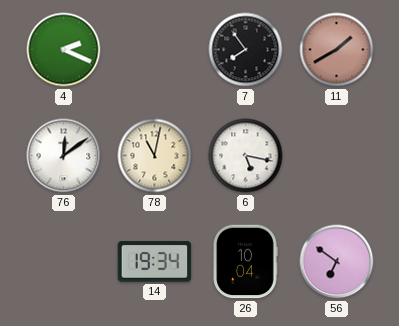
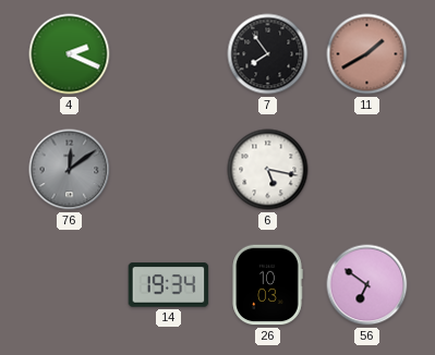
76 dial: white -> grey
78: 11:02 -> none
26: 10:04 -> 10:03
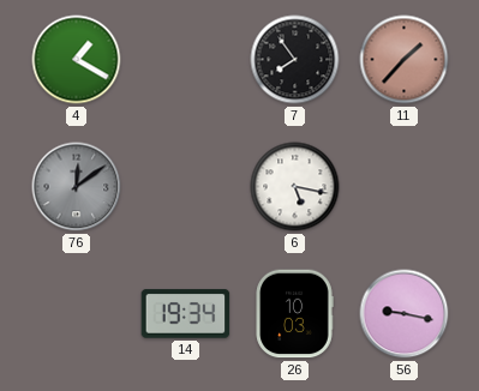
4: 2:19 -> 1:20
11: 1:40 -> 1:37
56: 6:51 -> 9:17
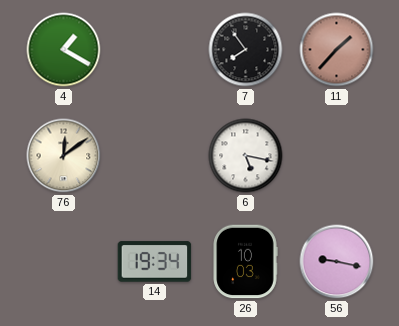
76 dial: grey -> cream
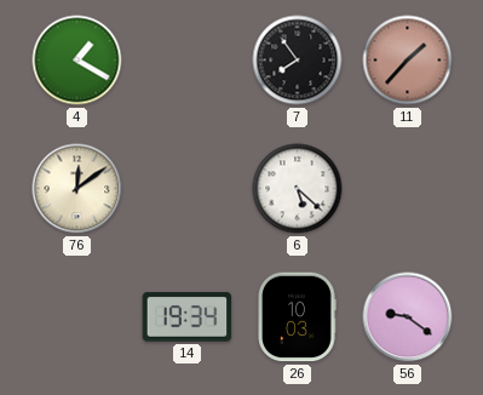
6: 5:17 -> 5:22
56: 9:17 -> 9:21
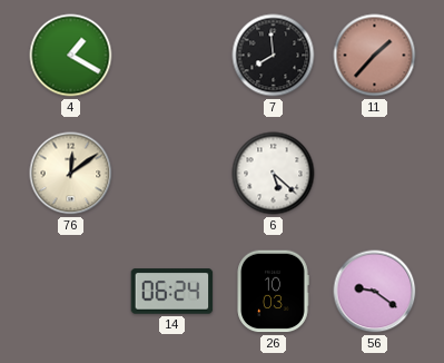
7: 7:54 -> 7:59
14: 19:34 -> 06:24
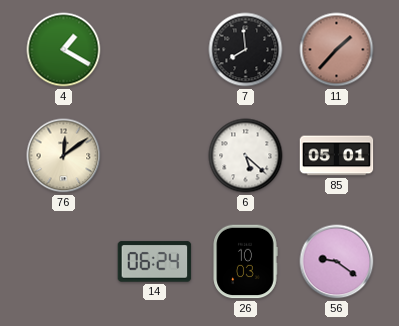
85: none -> 05:01
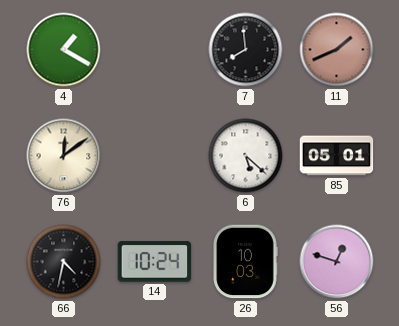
11: 1:37 -> 1:41
66: none -> 4:32
14: 06:24 -> 10:24
56: 9:21 -> 12:48
